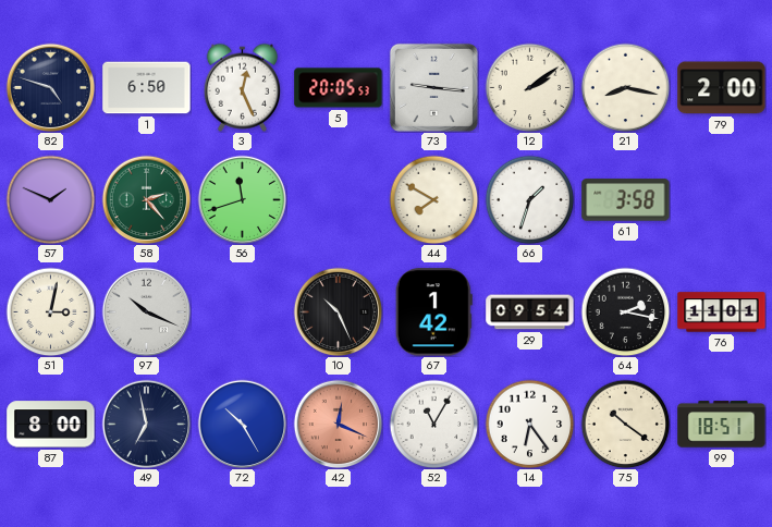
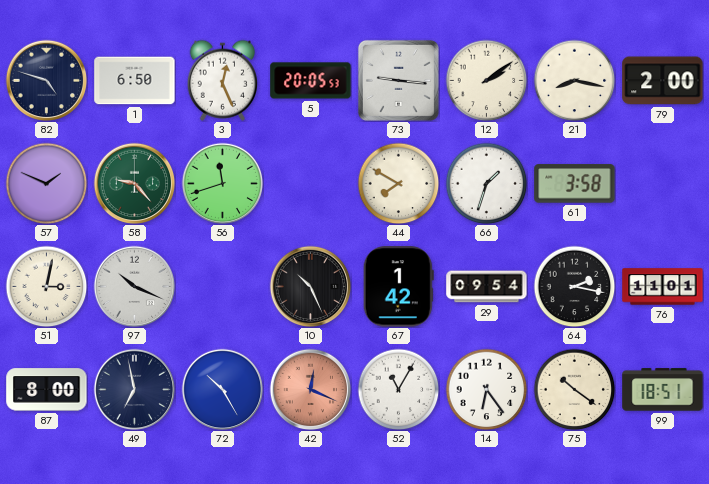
58: 2:23 -> 9:23
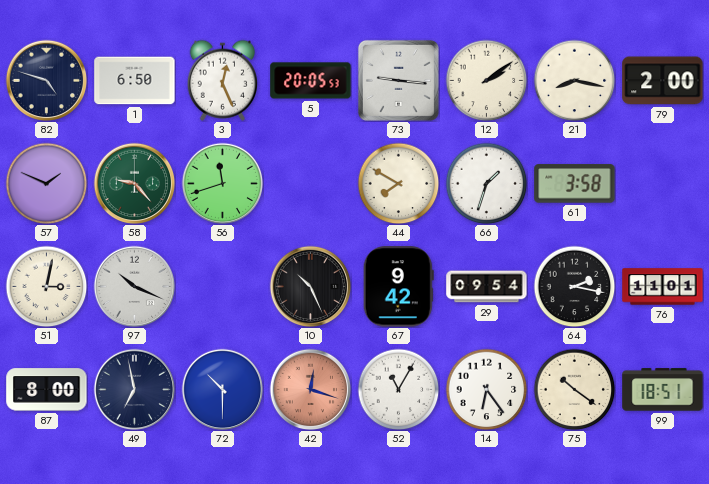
67: 1:42 -> 9:42
72: 10:25 -> 10:30
42: 12:19 -> 12:18
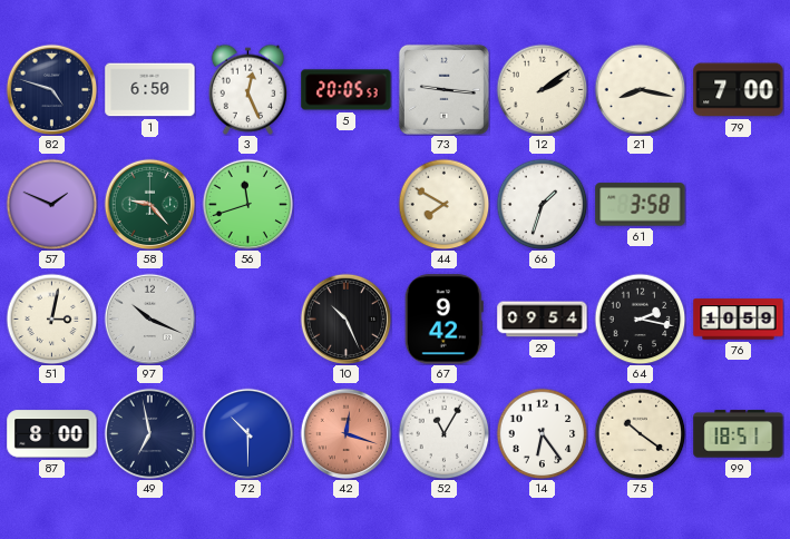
79: 2:00 -> 7:00
76: 11:01 -> 10:59
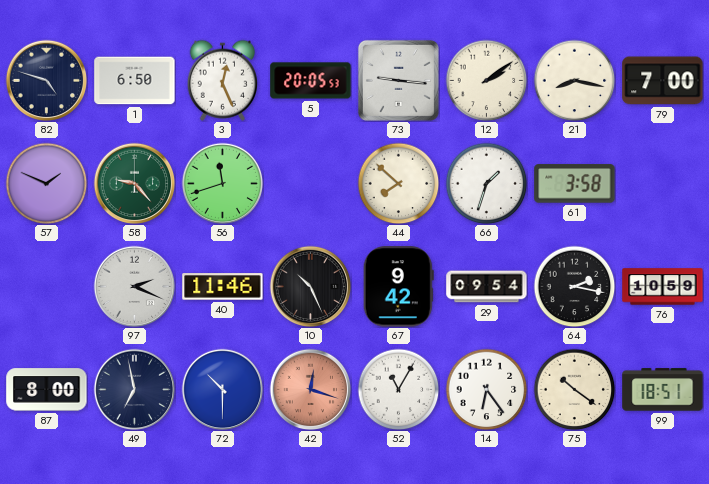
44: 7:50 -> 7:52
51: 3:02 -> none
97: 10:19 -> 2:19
40: none -> 11:46
